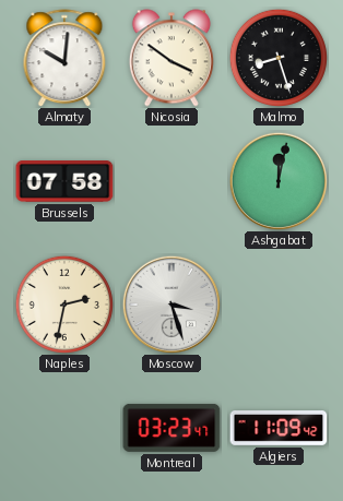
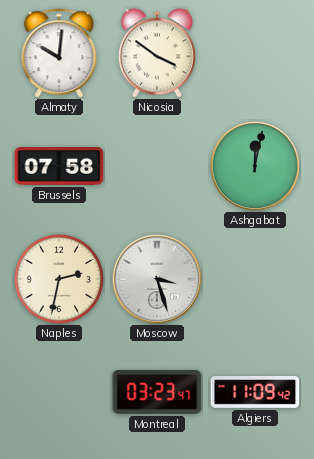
Malmo: 8:27 -> none
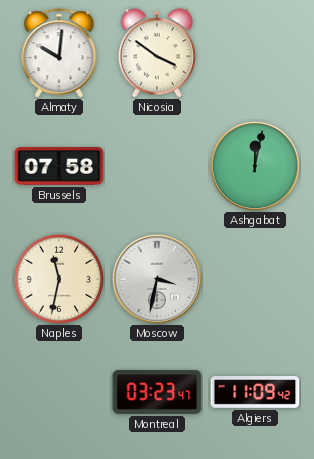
Naples: 2:32 -> 11:32
Moscow: 3:27 -> 3:32
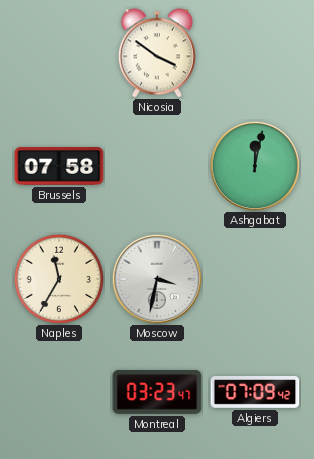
Almaty: 10:01 -> none
Naples: 11:32 -> 11:35
Algiers: 11:09 -> 07:09
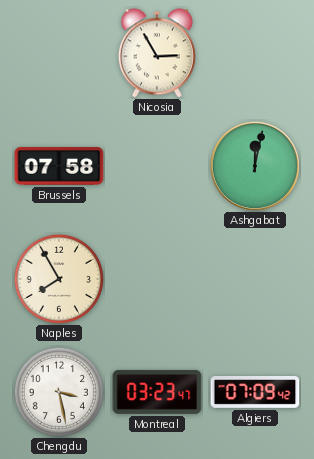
Nicosia: 3:51 -> 2:55
Naples: 11:35 -> 7:55
Moscow: 3:32 -> none
Chengdu: none -> 3:28
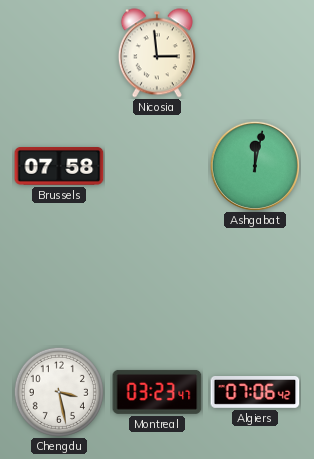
Nicosia: 2:55 -> 2:59
Naples: 7:55 -> none
Algiers: 07:09 -> 07:06
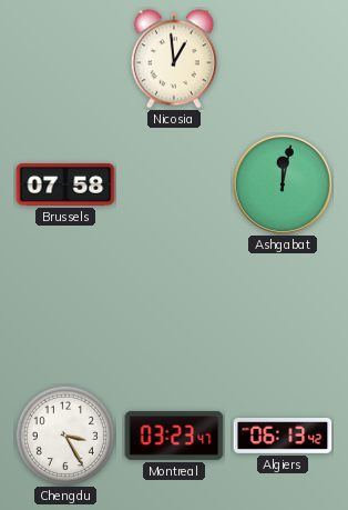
Nicosia: 2:59 -> 12:59
Chengdu: 3:28 -> 3:25
Algiers: 07:06 -> 06:13
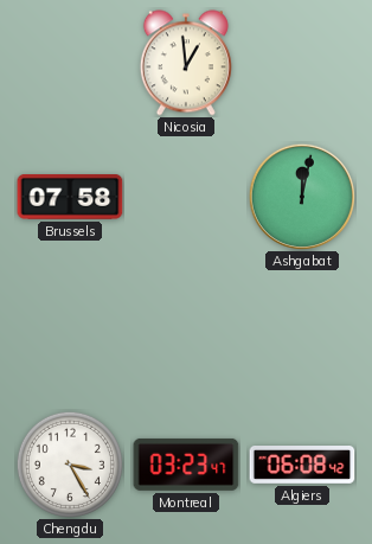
Algiers: 06:13 -> 06:08
